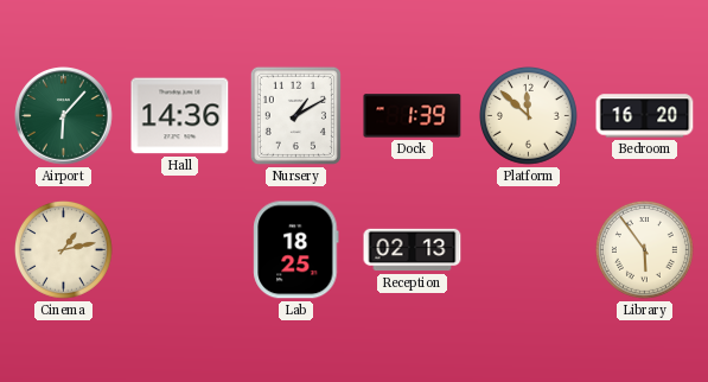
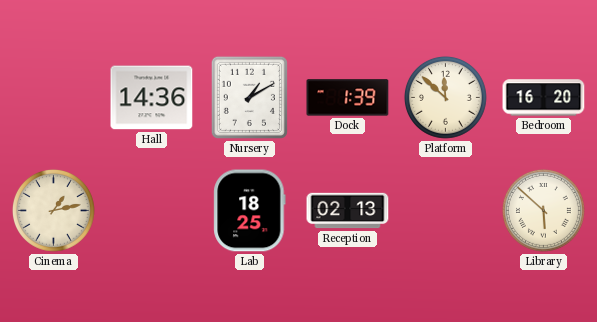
Airport: 6:07 -> none
Library: 5:54 -> 5:52
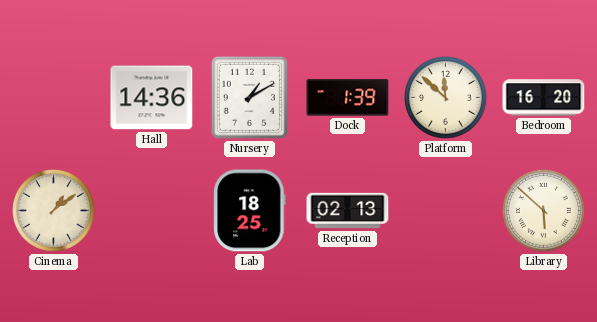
Cinema: 1:13 -> 1:09
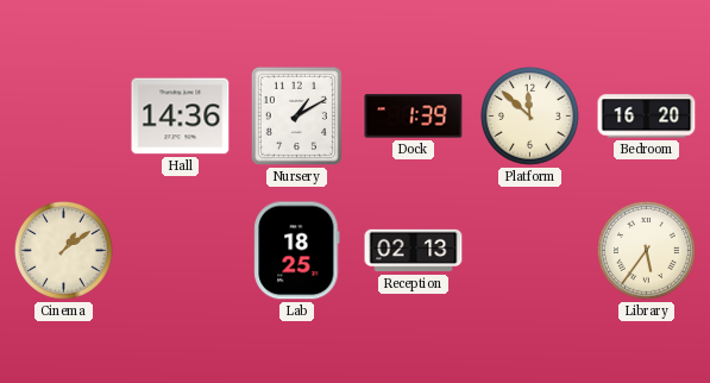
Library: 5:52 -> 5:36
